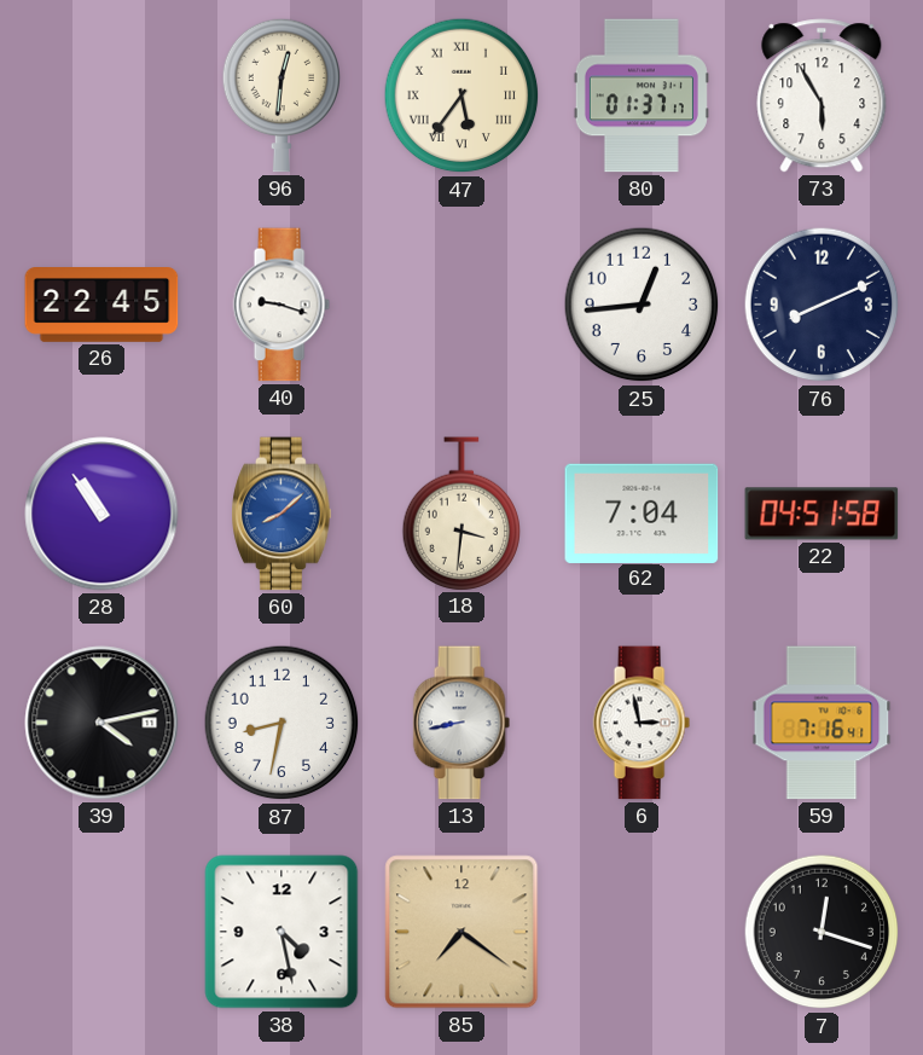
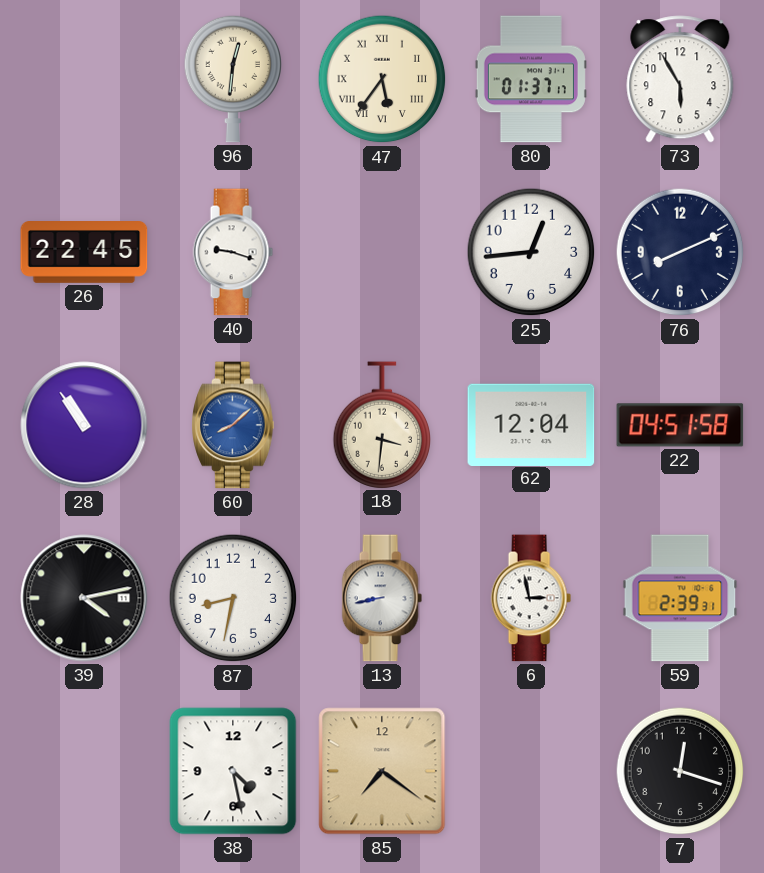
62: 7:04 -> 12:04
59: 7:16 -> 2:39
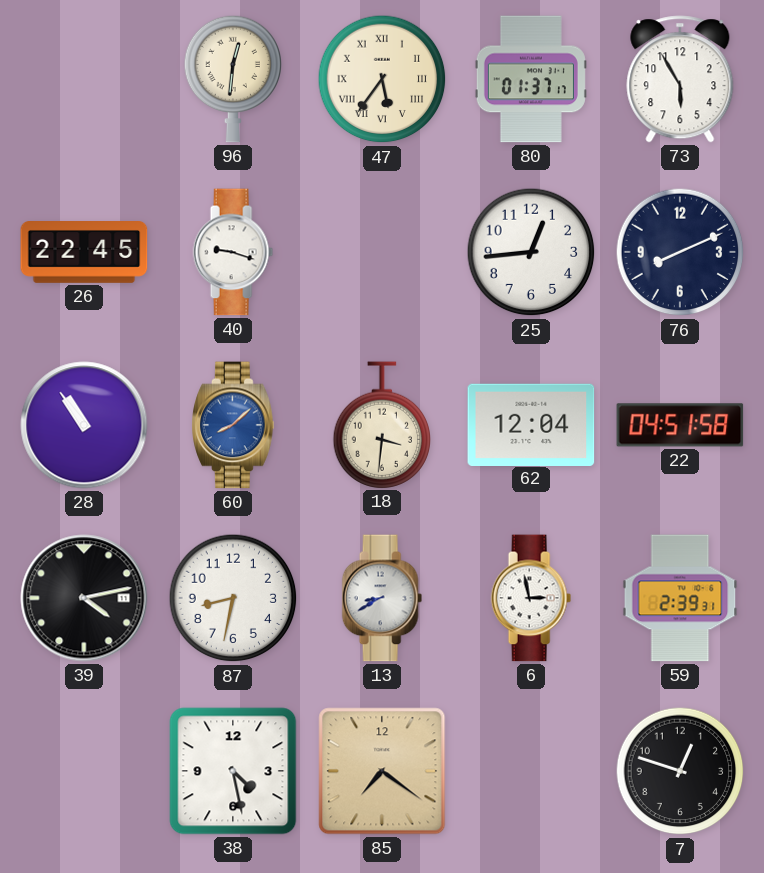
13: 8:43 -> 8:40
7: 12:18 -> 12:48
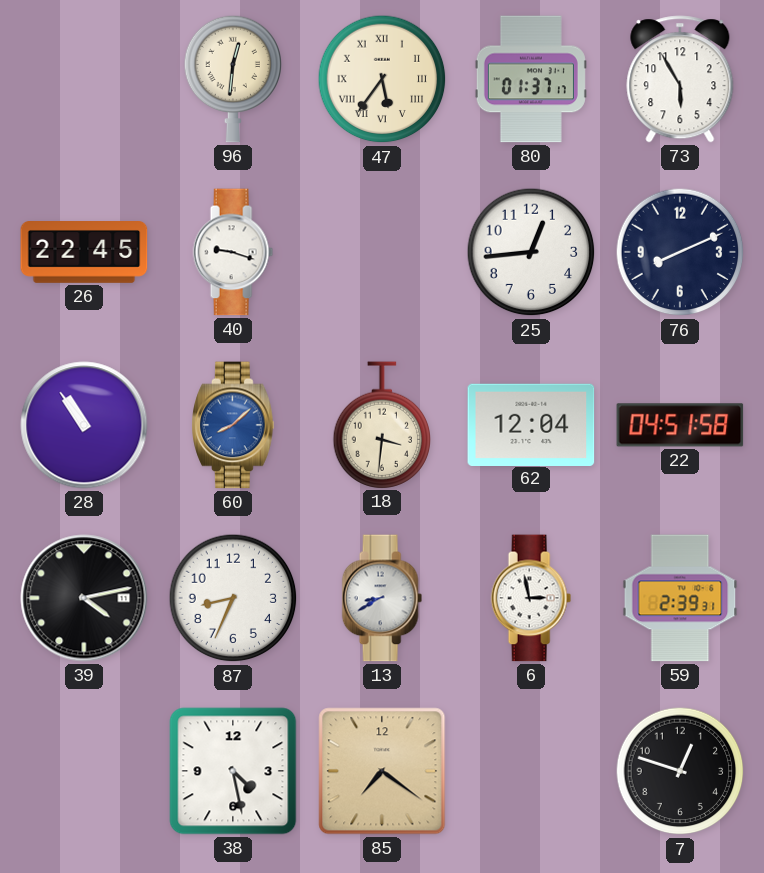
87: 8:32 -> 8:34
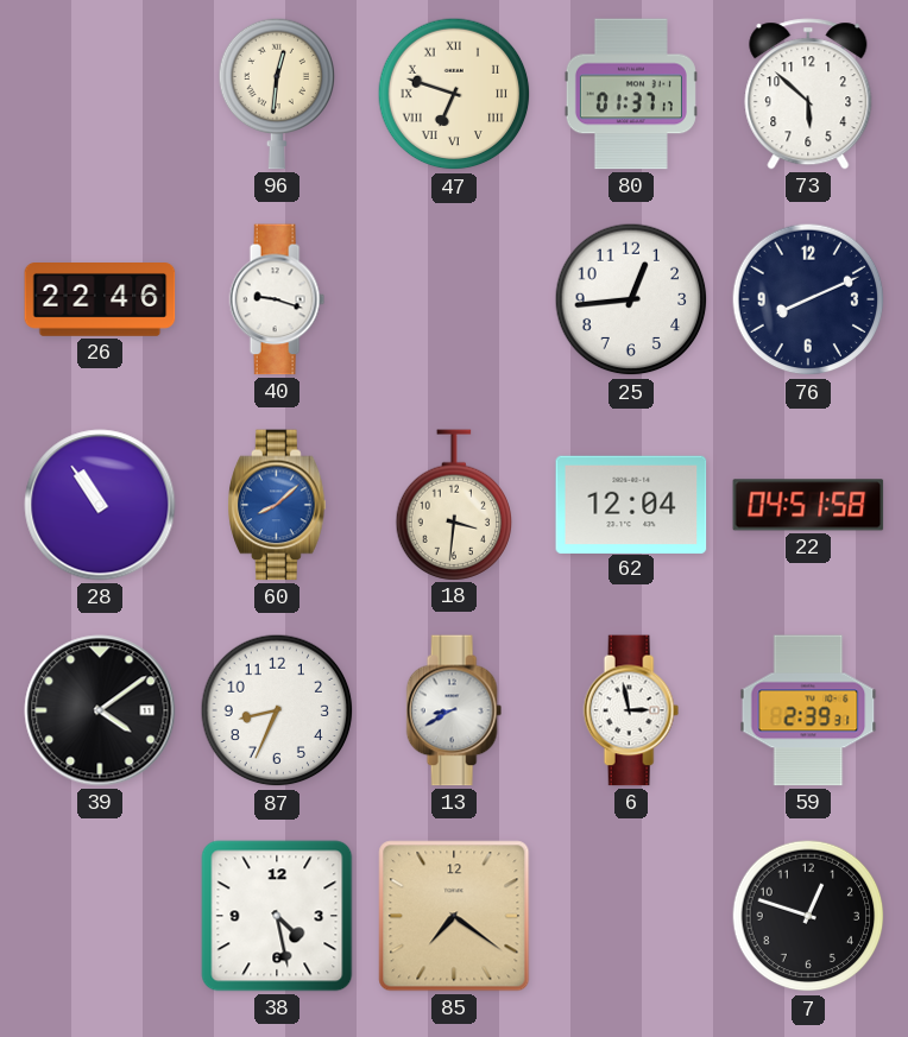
47: 5:36 -> 6:48
73: 5:55 -> 5:52
26: 22:45 -> 22:46
39: 4:13 -> 4:09
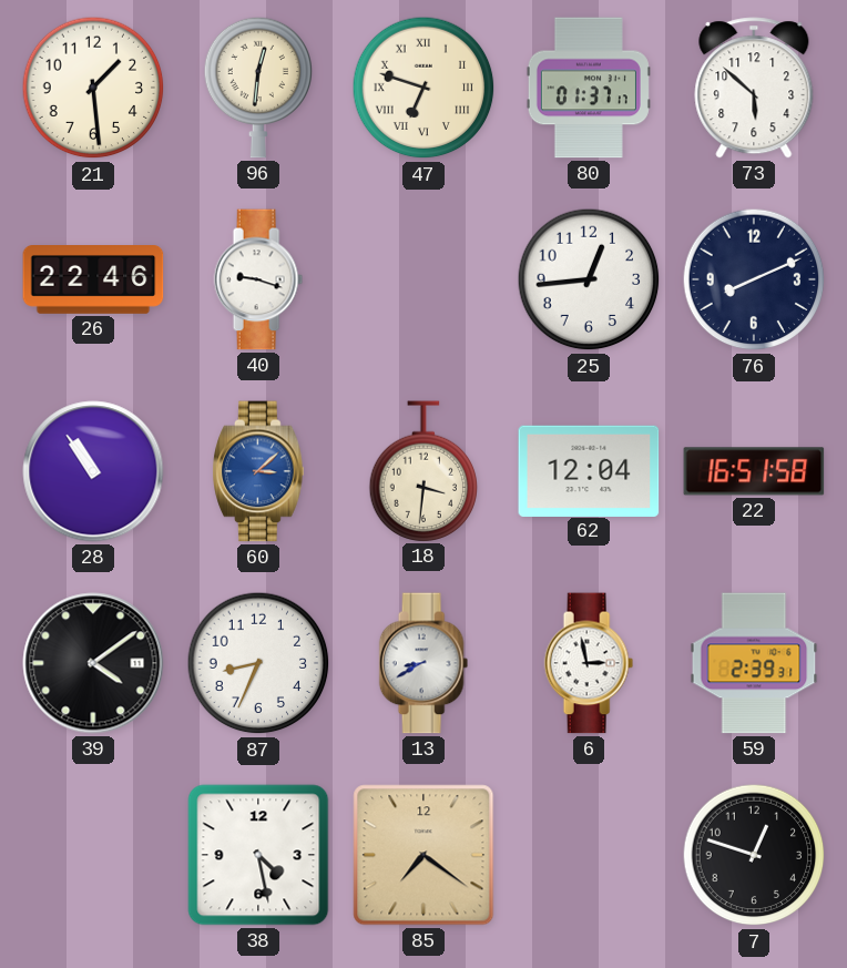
21: none -> 1:29
60: 8:08 -> 3:08
22: 04:51 -> 16:51
